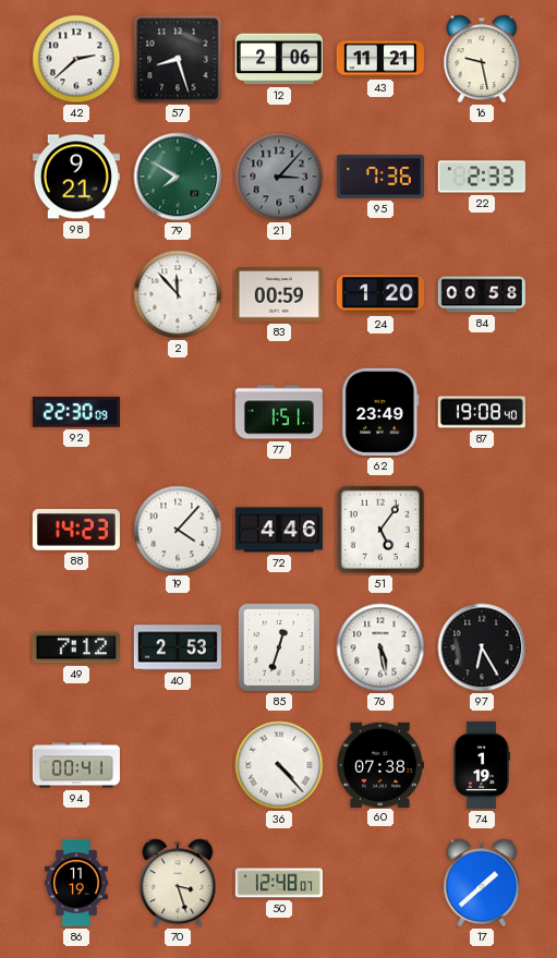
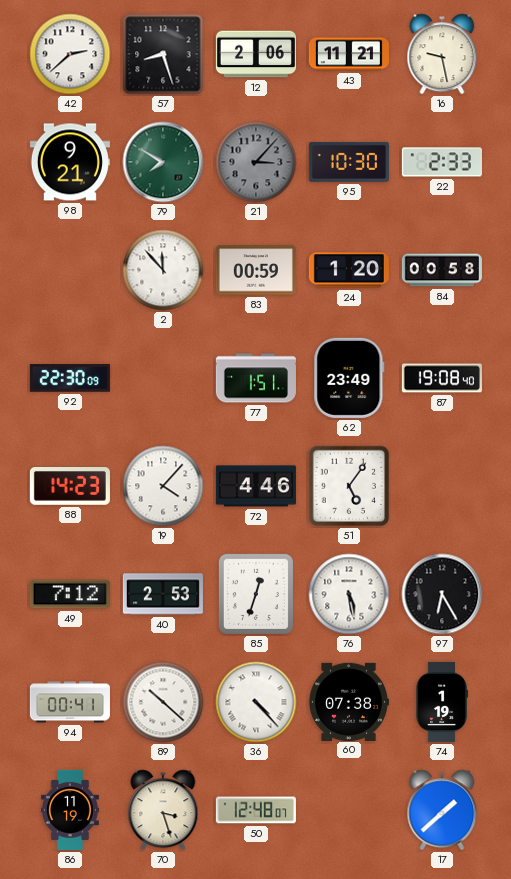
95: 7:36 -> 10:30
89: none -> 10:22
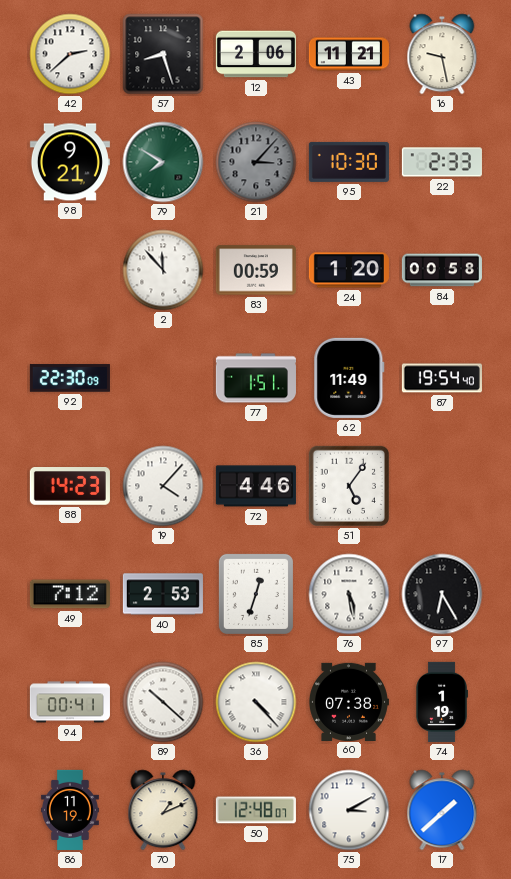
62: 23:49 -> 11:49
87: 19:08 -> 19:54
70: 3:27 -> 1:11
75: none -> 3:10
